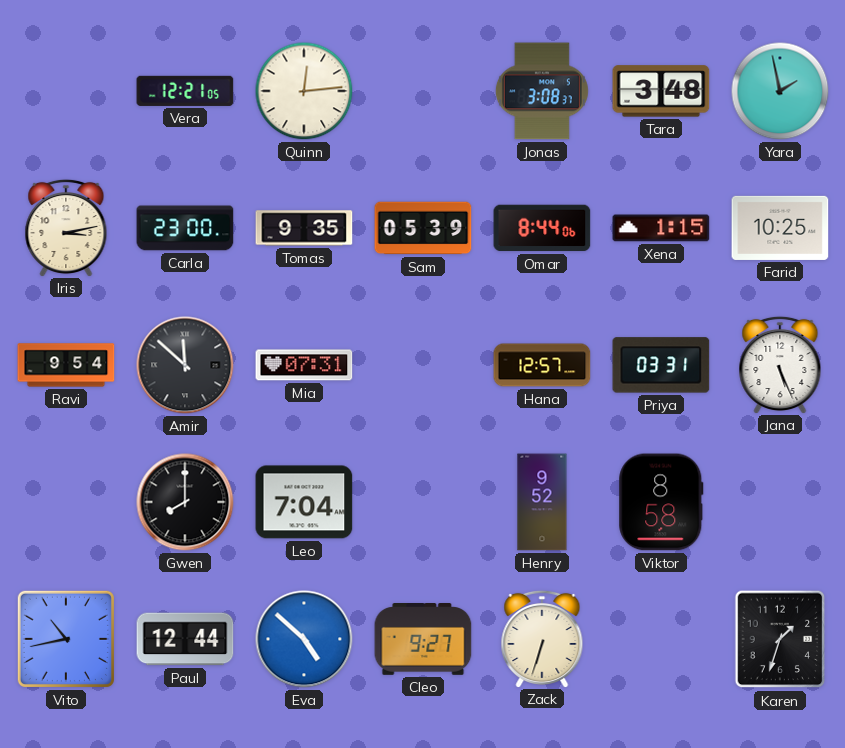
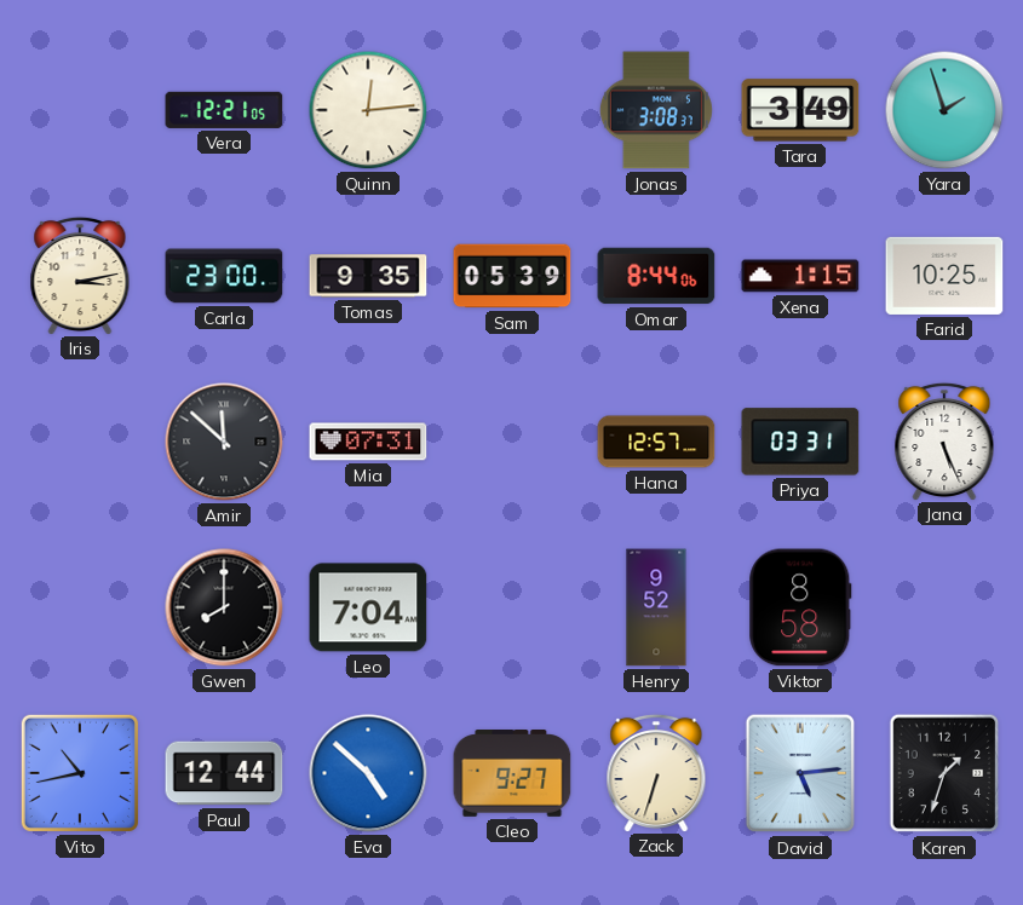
Tara: 3:48 -> 3:49
Yara: 1:58 -> 1:57
Ravi: 9:54 -> none
David: none -> 5:14
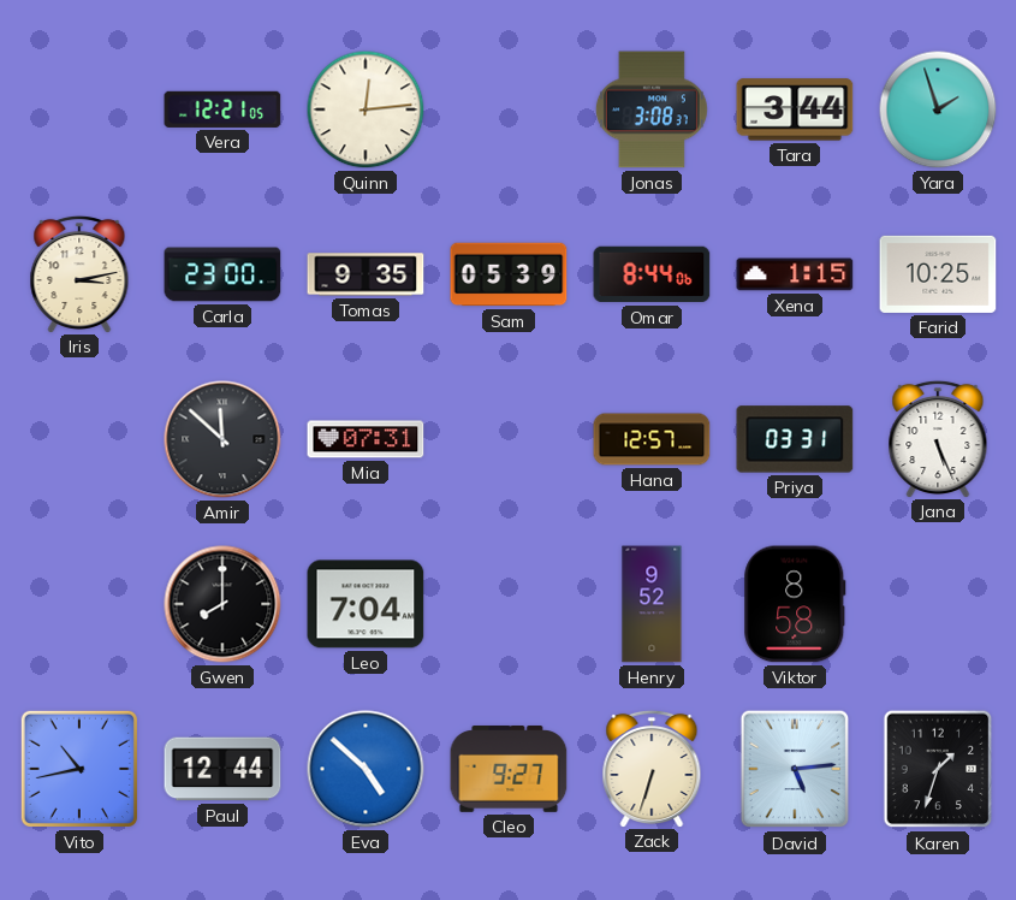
Tara: 3:49 -> 3:44
